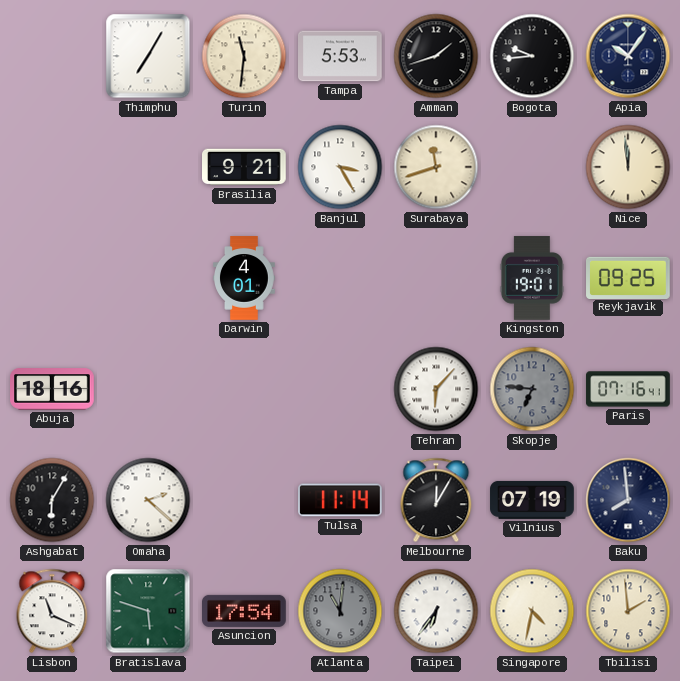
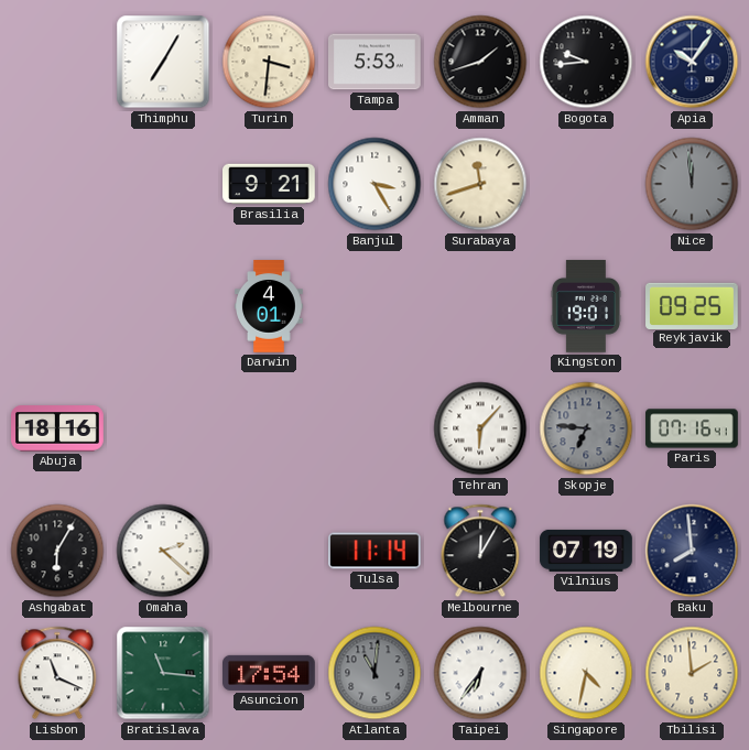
Turin: 11:31 -> 3:31
Nice dial: cream -> grey
Bratislava: 5:48 -> 11:16
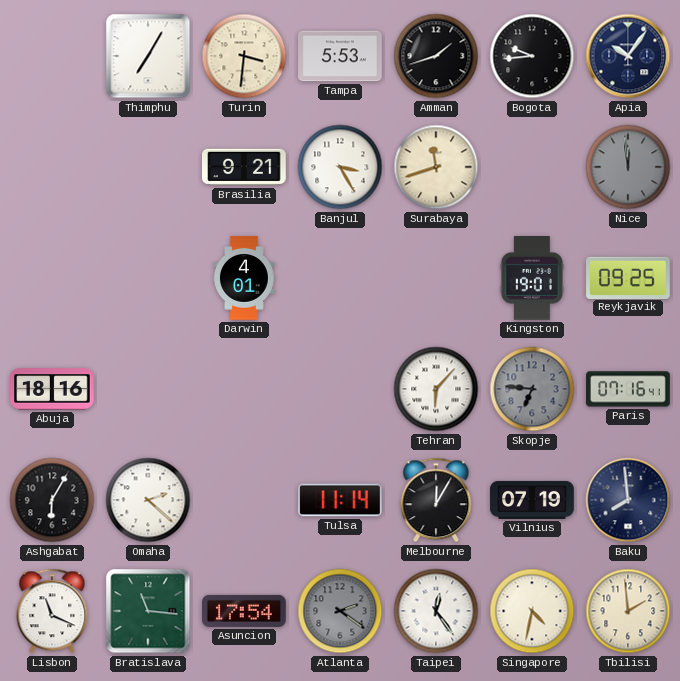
Atlanta: 11:01 -> 2:21
Taipei: 6:36 -> 12:24
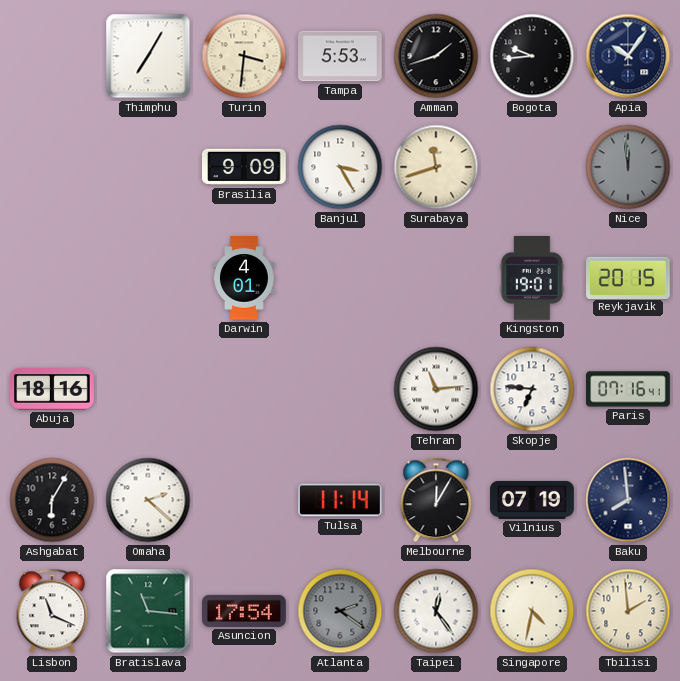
Brasilia: 9:21 -> 9:09
Reykjavik: 09:25 -> 20:15
Tehran: 6:07 -> 11:14
Skopje dial: grey -> white
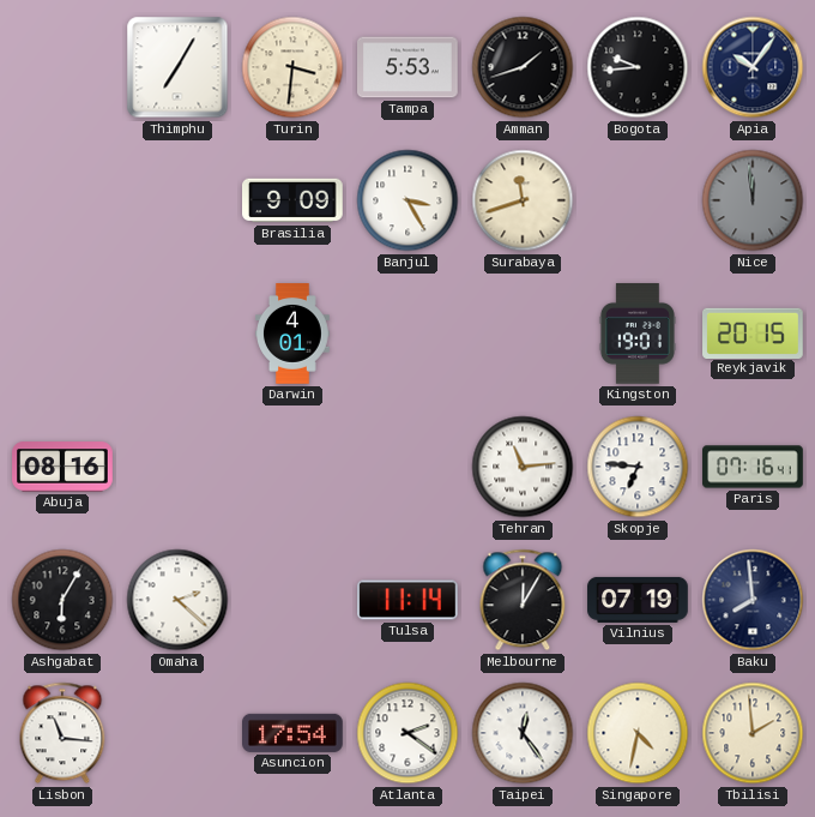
Abuja: 18:16 -> 08:16
Lisbon: 11:19 -> 11:16
Bratislava: 11:16 -> none
Atlanta dial: grey -> white
